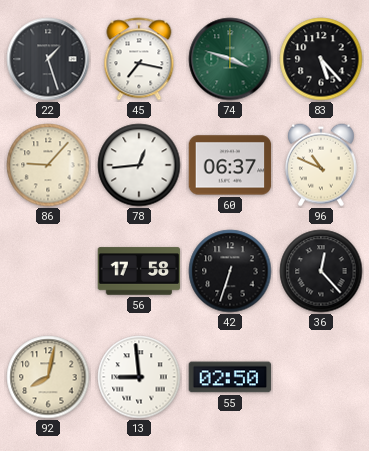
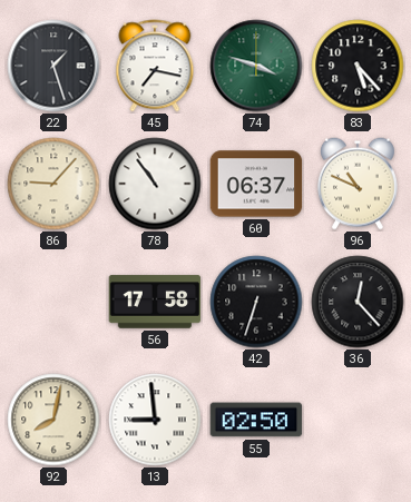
78: 12:44 -> 10:54
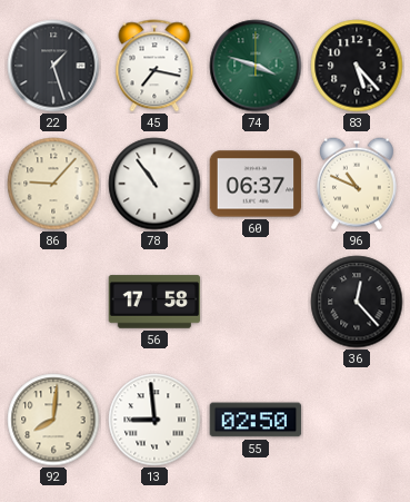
42: 6:33 -> none
92: 8:02 -> 8:01
